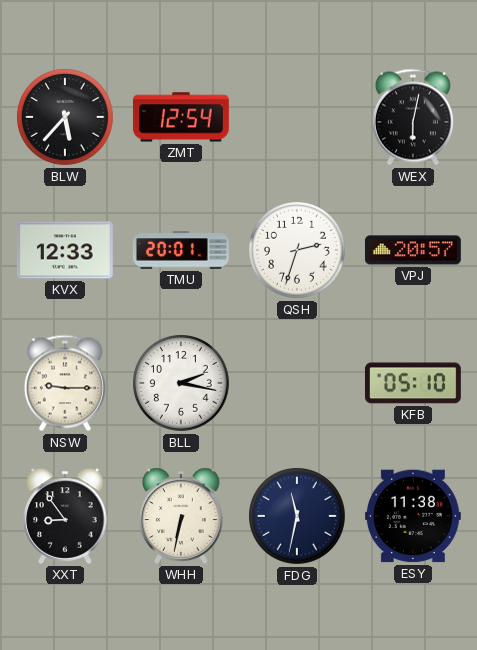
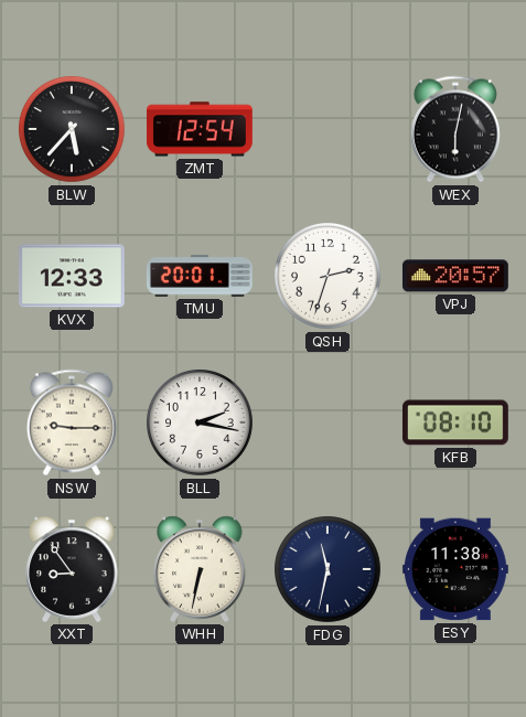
KFB: 05:10 -> 08:10
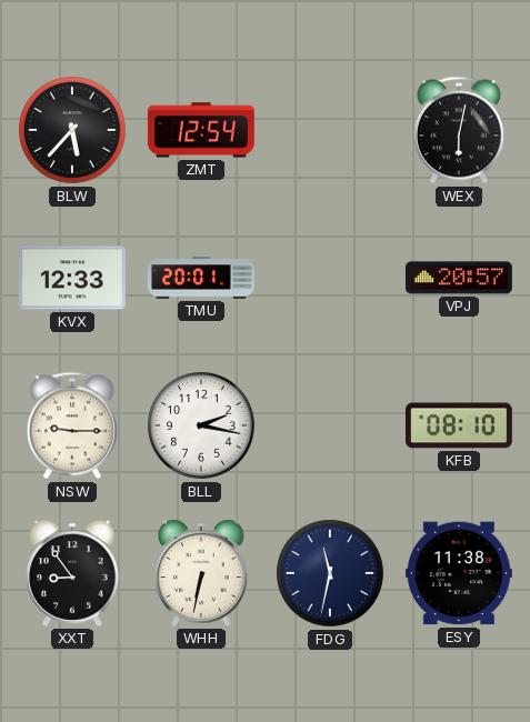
QSH: 2:33 -> none
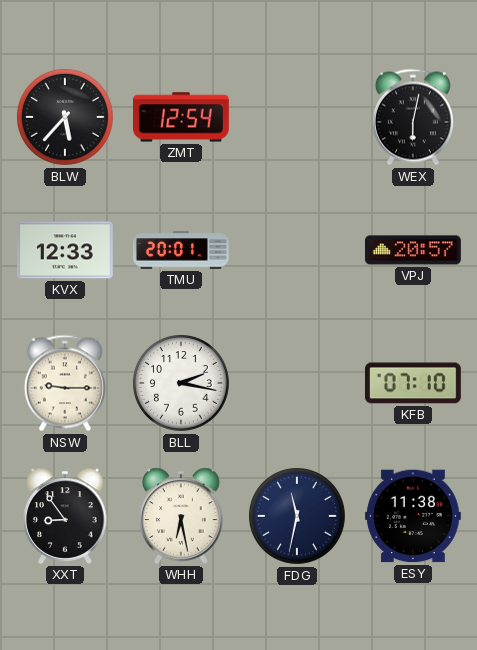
KFB: 08:10 -> 07:10
WHH: 6:32 -> 6:28
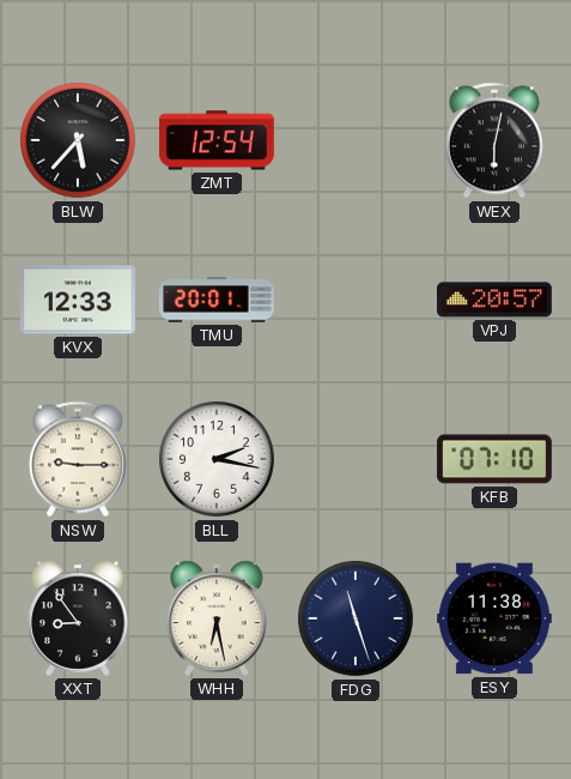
FDG: 11:32 -> 11:27
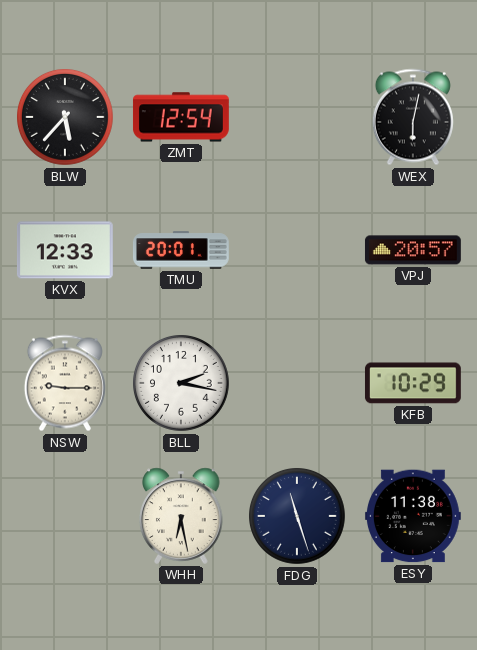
KFB: 07:10 -> 10:29
XXT: 8:54 -> none
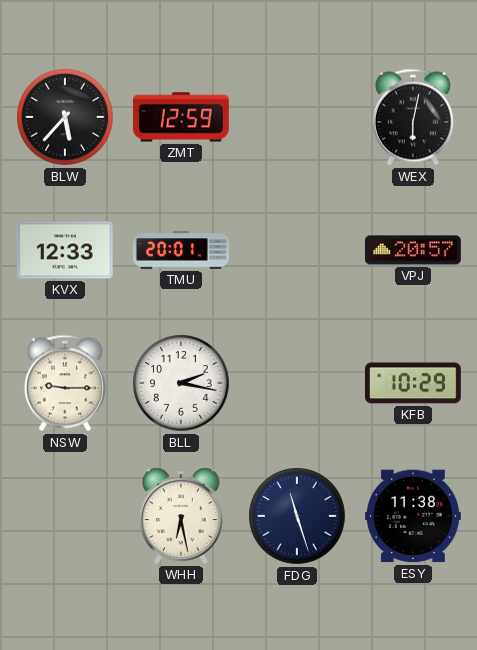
ZMT: 12:54 -> 12:59
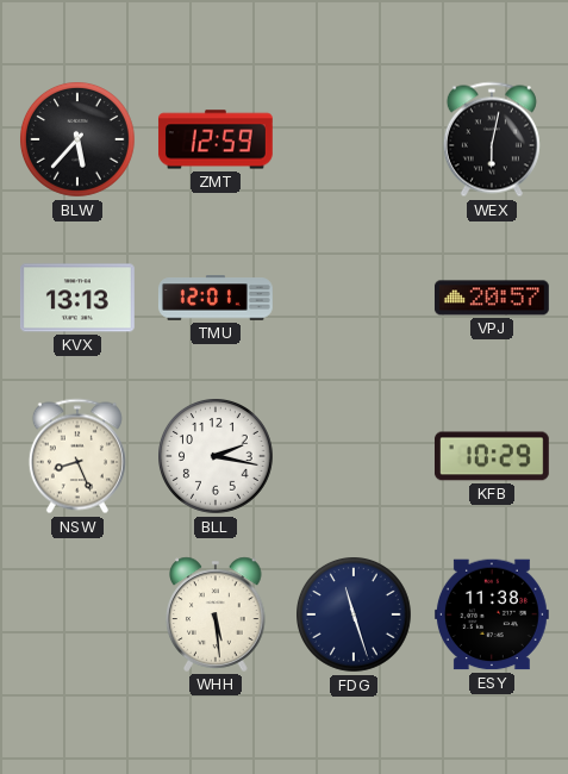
KVX: 12:33 -> 13:13
TMU: 20:01 -> 12:01
NSW: 9:15 -> 8:26
WHH: 6:28 -> 5:29
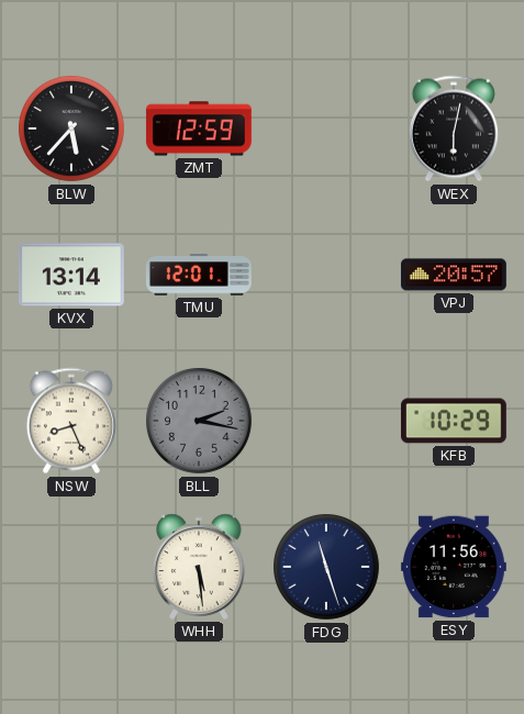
KVX: 13:13 -> 13:14
BLL dial: white -> grey
ESY: 11:38 -> 11:56
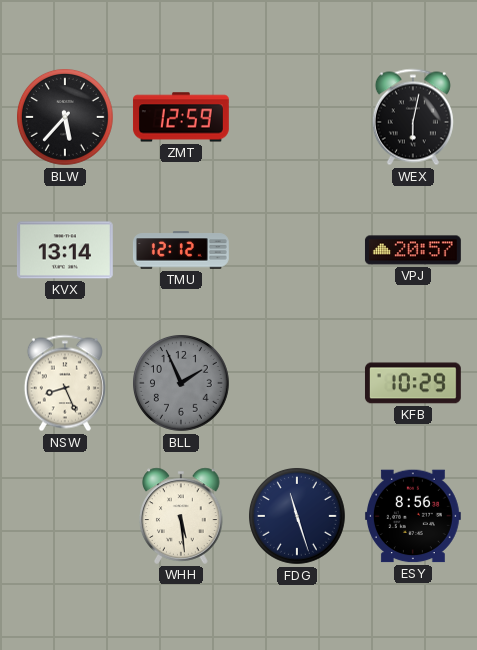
TMU: 12:01 -> 12:12
BLL: 2:17 -> 1:56
ESY: 11:56 -> 8:56
